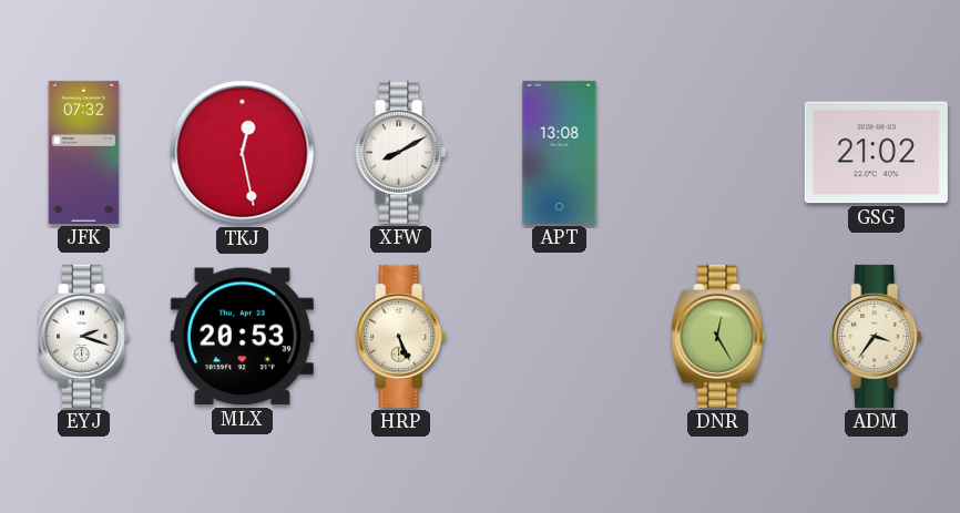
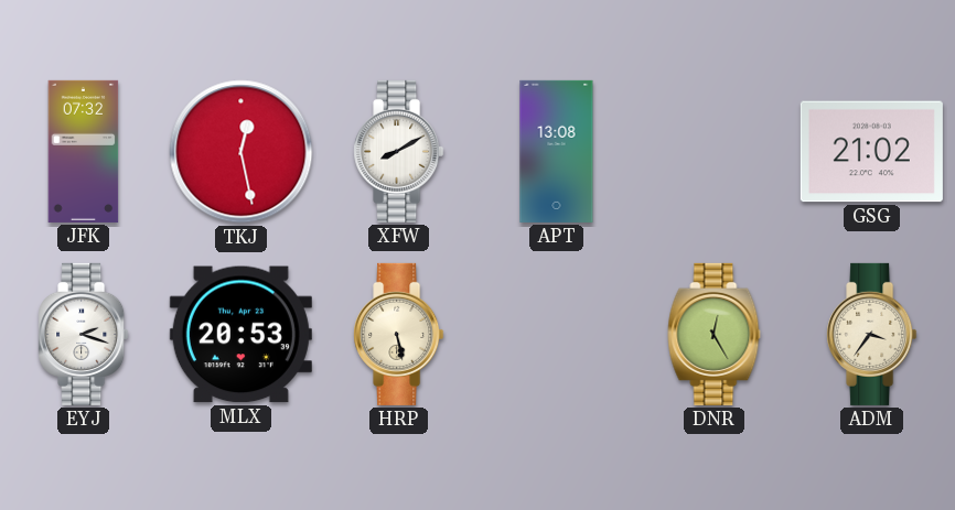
HRP: 5:26 -> 5:28
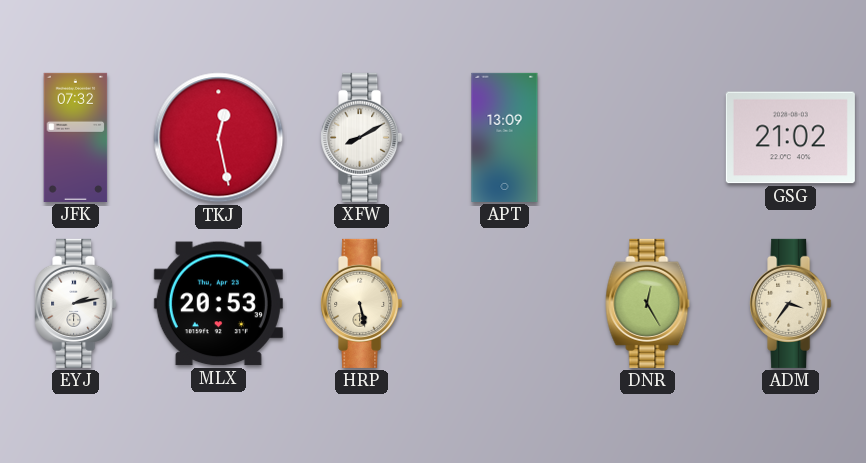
APT: 13:08 -> 13:09
EYJ: 2:18 -> 2:13
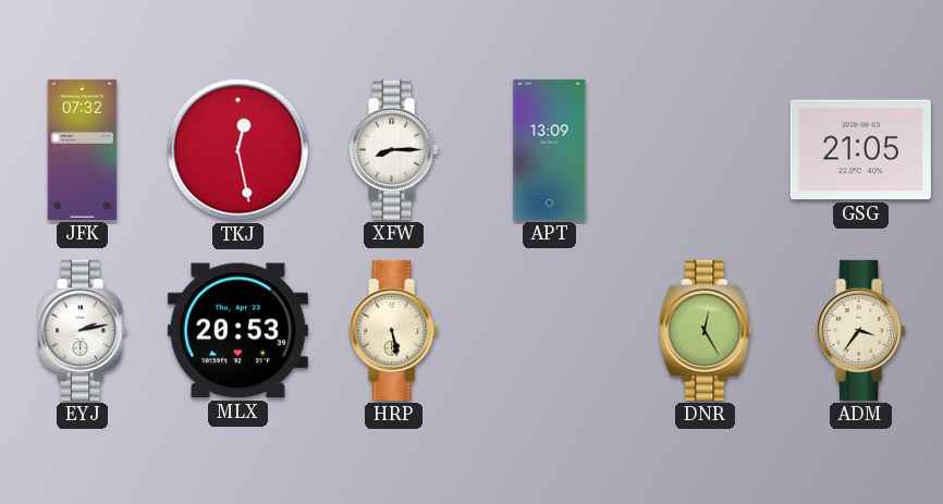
XFW: 8:10 -> 8:15
GSG: 21:02 -> 21:05
